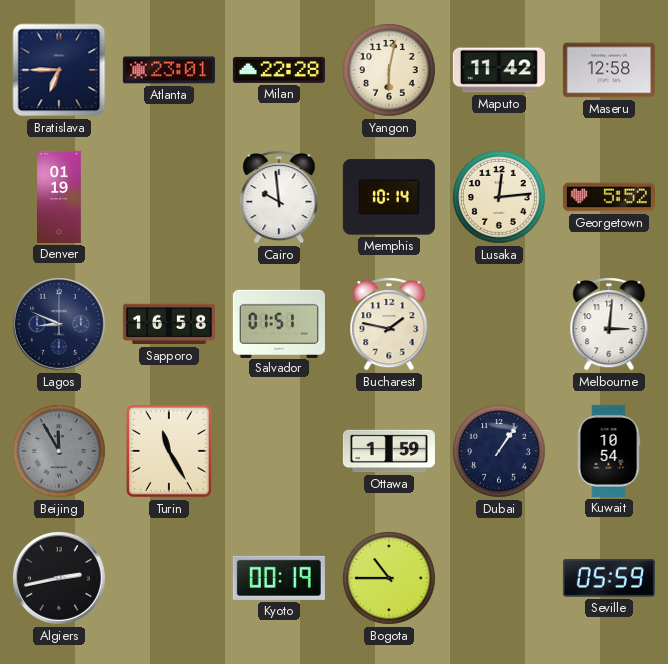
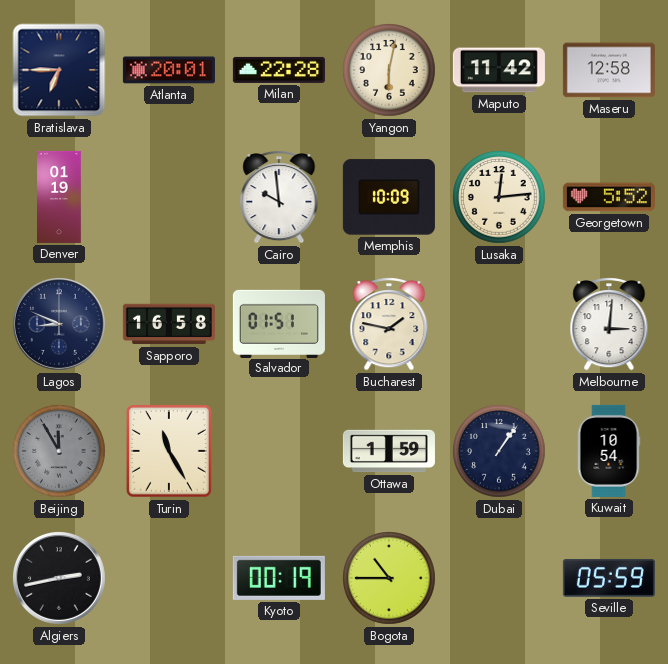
Atlanta: 23:01 -> 20:01
Memphis: 10:14 -> 10:09
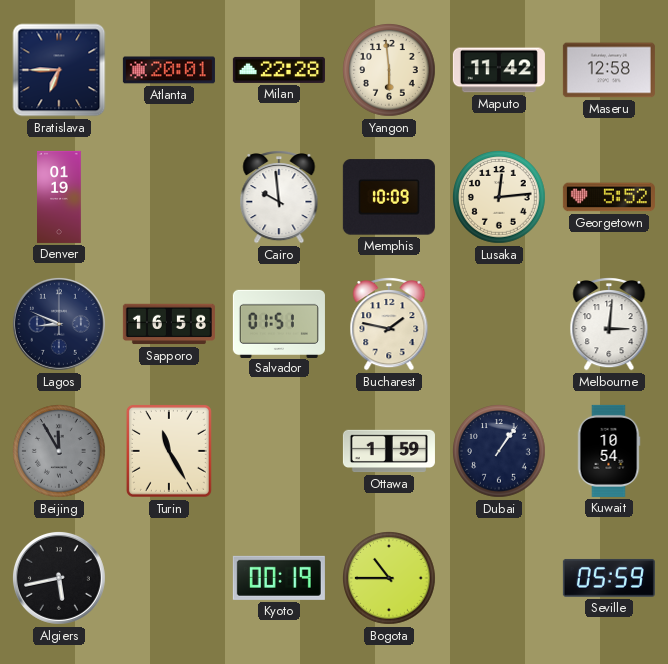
Yangon: 6:02 -> 5:59
Algiers: 2:43 -> 5:43
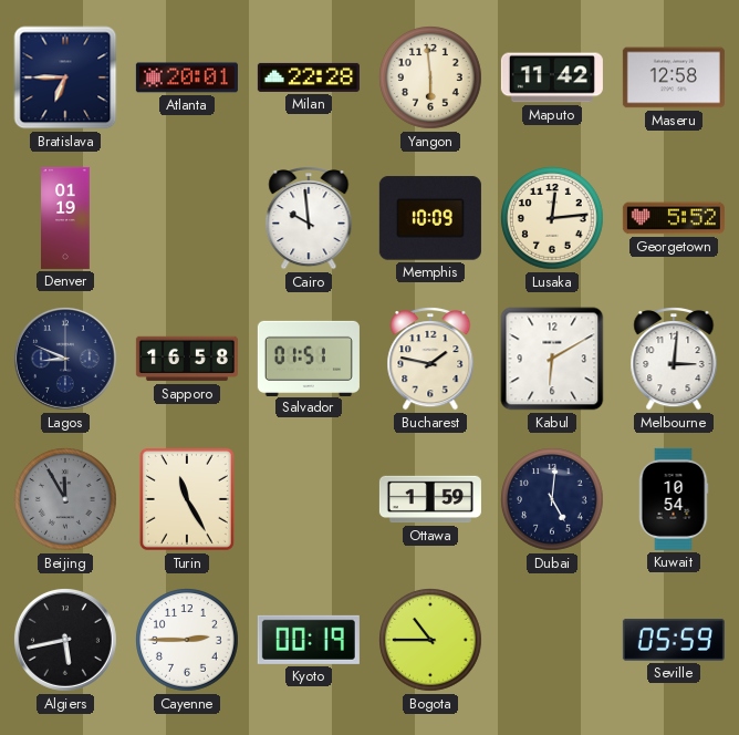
Kabul: none -> 6:10
Dubai: 1:06 -> 5:01
Cayenne: none -> 2:45
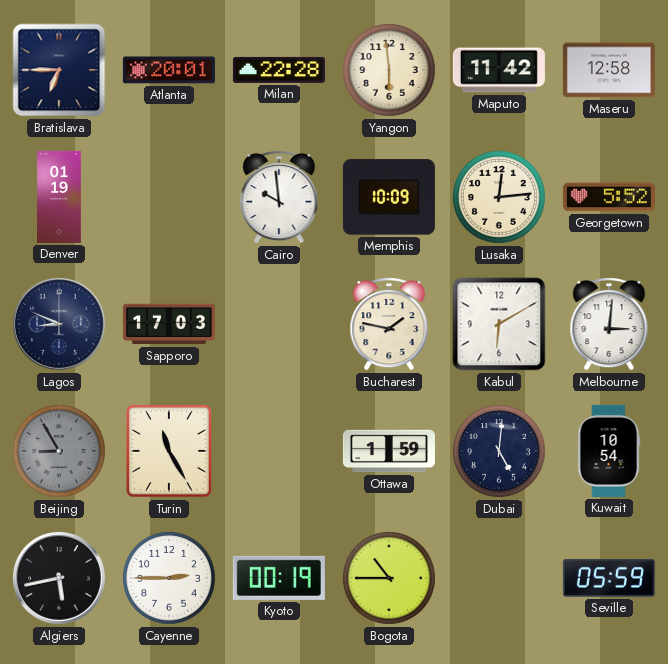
Sapporo: 16:58 -> 17:03
Salvador: 01:51 -> none
Beijing: 11:55 -> 8:55
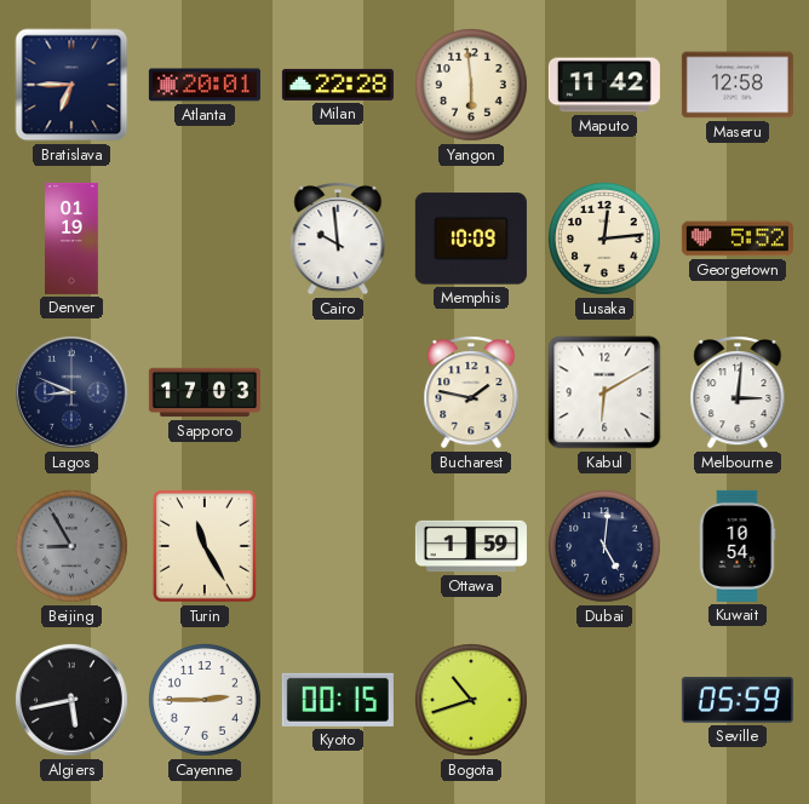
Kyoto: 00:19 -> 00:15
Bogota: 10:45 -> 10:42
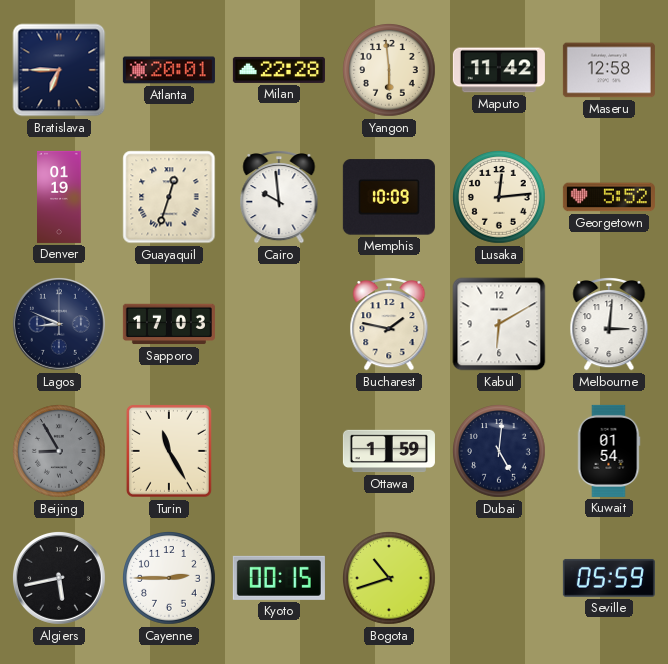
Guayaquil: none -> 12:33
Kuwait: 10:54 -> 01:54
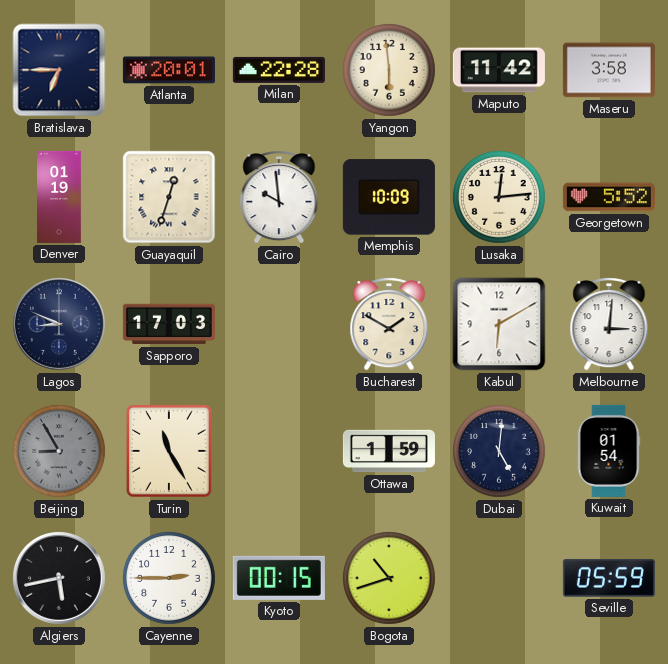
Maseru: 12:58 -> 3:58
Bucharest: 1:47 -> 1:50
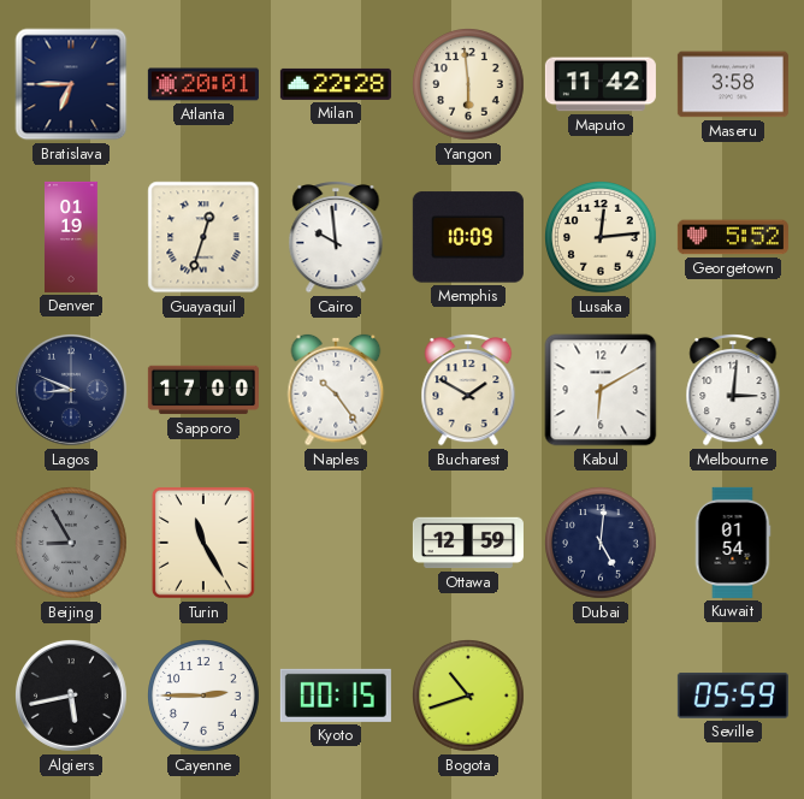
Sapporo: 17:03 -> 17:00
Naples: none -> 10:24
Ottawa: 1:59 -> 12:59
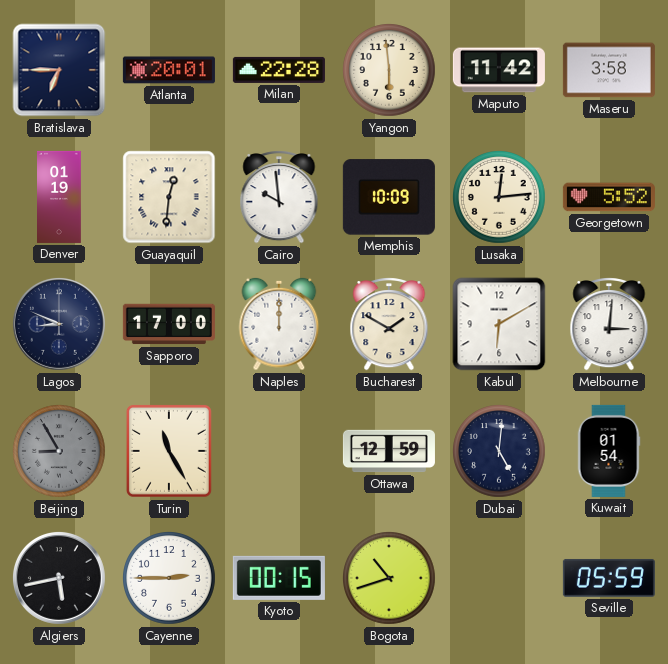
Guayaquil: 12:33 -> 12:31
Naples: 10:24 -> 12:00
